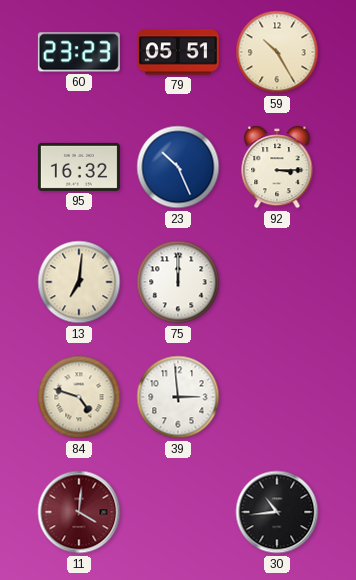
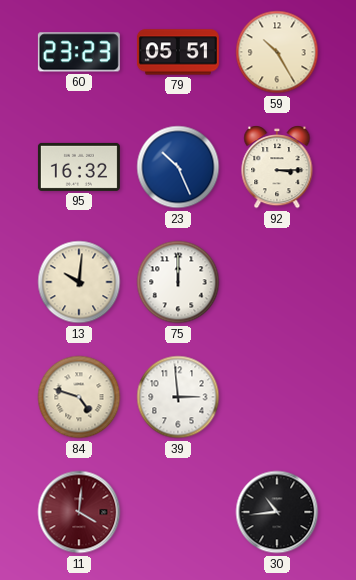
13: 7:01 -> 10:01
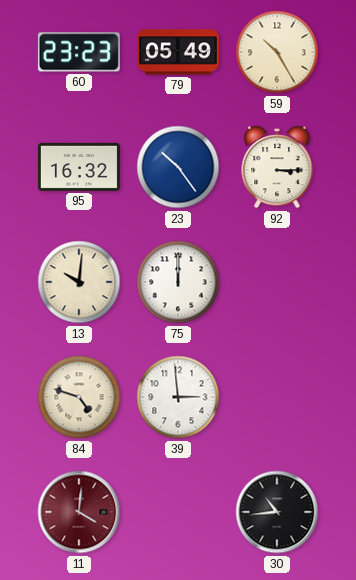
79: 05:51 -> 05:49
23: 10:26 -> 10:24
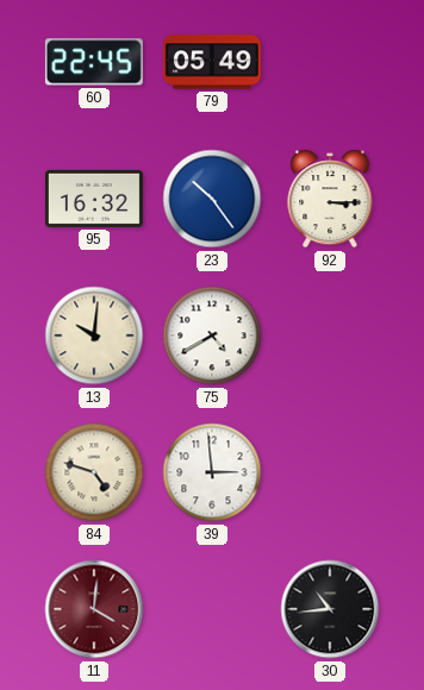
60: 23:23 -> 22:45
59: 10:25 -> none
75: 12:00 -> 4:40
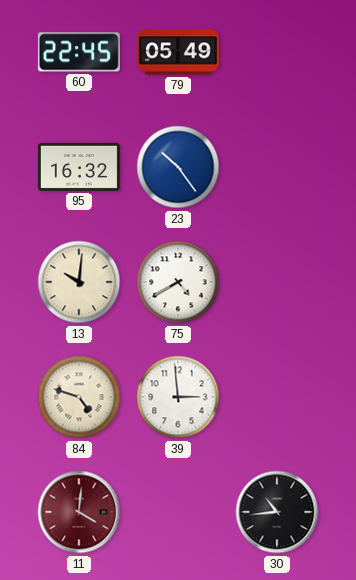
92: 3:15 -> none
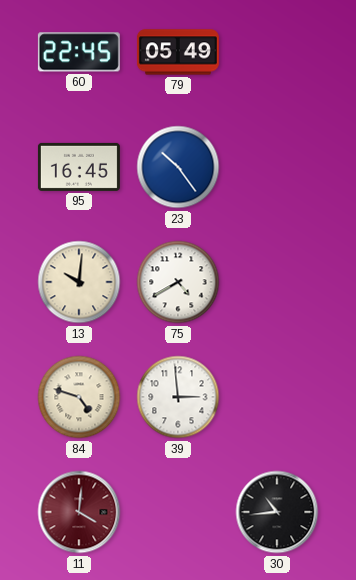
95: 16:32 -> 16:45
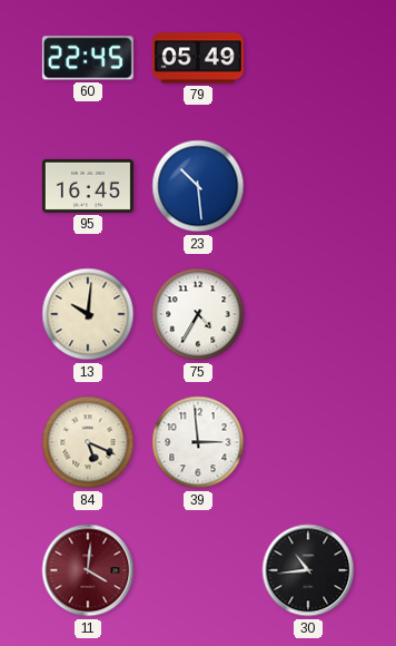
23: 10:24 -> 10:29
75: 4:40 -> 4:35
84: 4:48 -> 5:19
